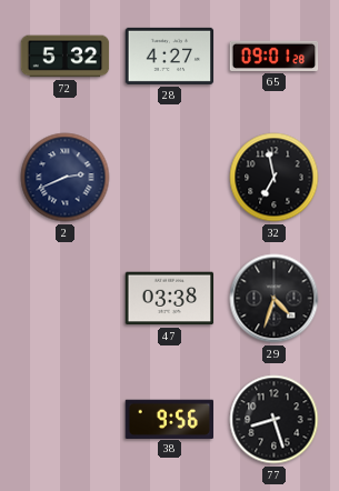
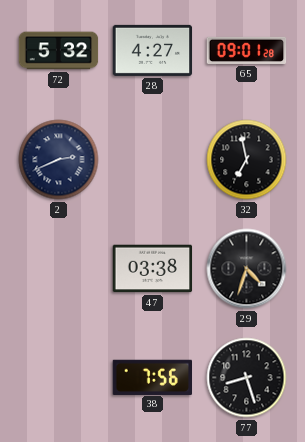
38: 9:56 -> 7:56
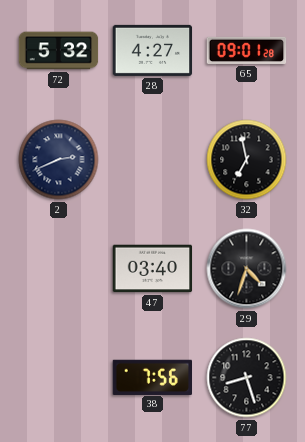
47: 03:38 -> 03:40
